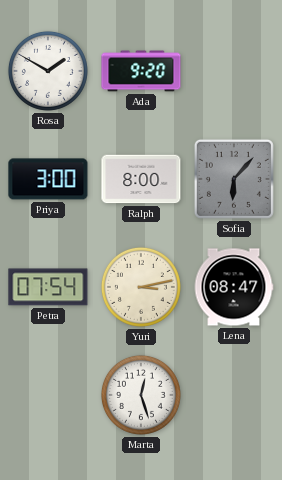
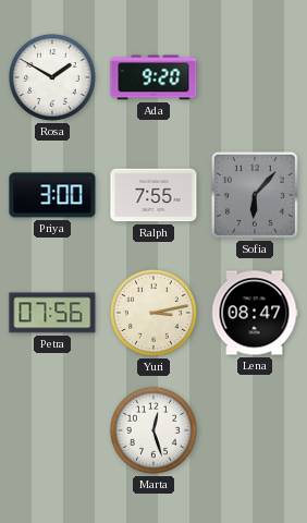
Ralph: 8:00 -> 7:55
Petra: 07:54 -> 07:56
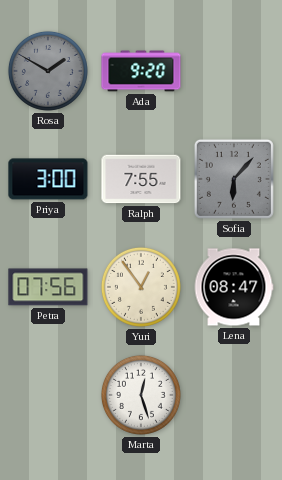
Rosa dial: white -> grey
Yuri: 3:13 -> 12:54
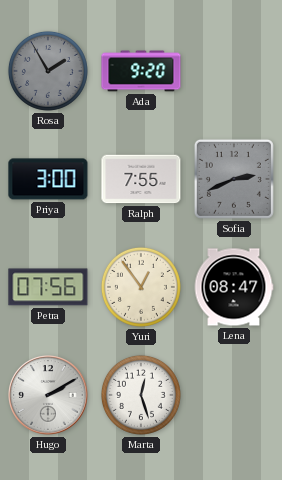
Rosa: 1:50 -> 1:55
Sofia: 6:07 -> 2:41
Hugo: none -> 2:10
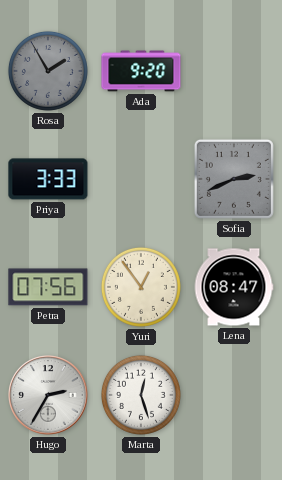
Priya: 3:00 -> 3:33
Ralph: 7:55 -> none
Hugo: 2:10 -> 2:35
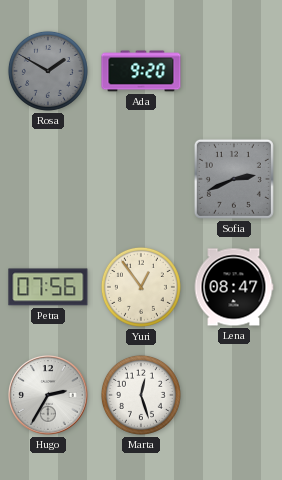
Rosa: 1:55 -> 1:50
Priya: 3:33 -> none
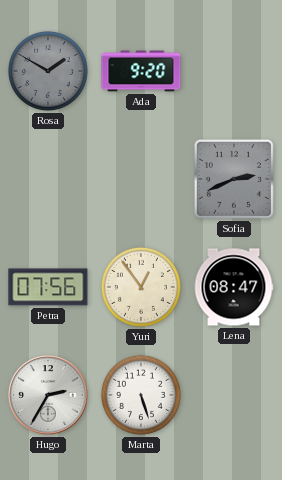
Marta: 12:27 -> 5:27
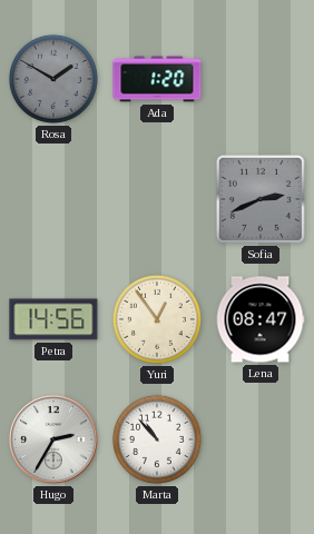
Ada: 9:20 -> 1:20
Petra: 07:56 -> 14:56
Marta: 5:27 -> 10:53
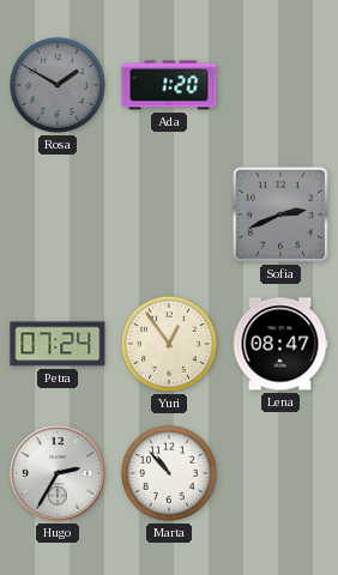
Petra: 14:56 -> 07:24
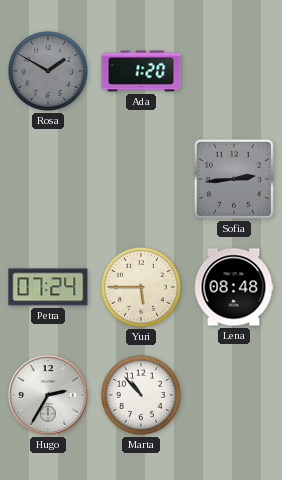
Sofia: 2:41 -> 2:44
Yuri: 12:54 -> 5:45
Lena: 08:47 -> 08:48
